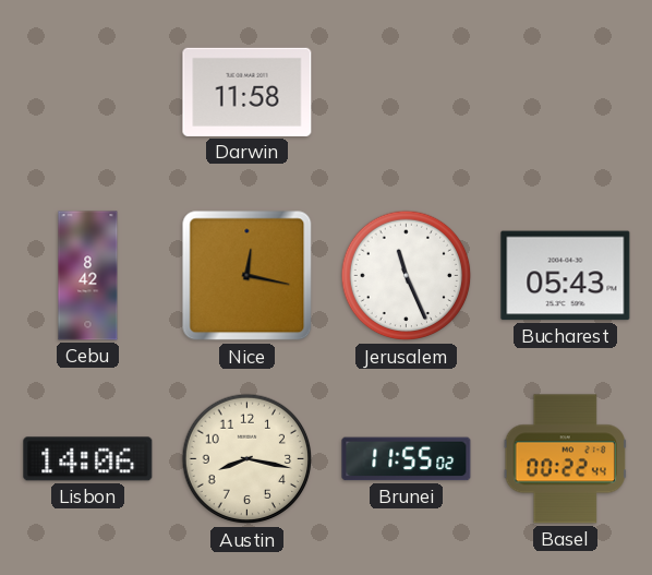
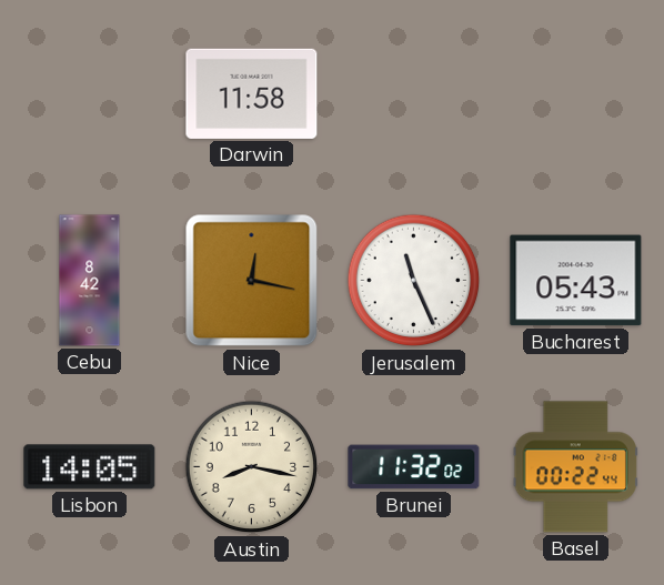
Lisbon: 14:06 -> 14:05
Brunei: 11:55 -> 11:32
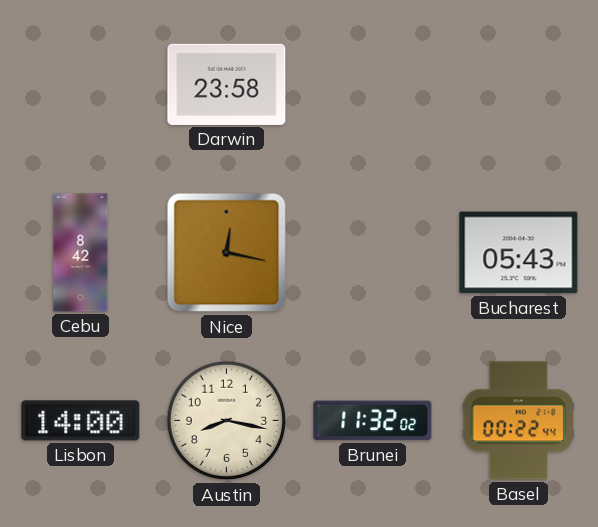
Darwin: 11:58 -> 23:58
Jerusalem: 11:26 -> none
Lisbon: 14:05 -> 14:00
